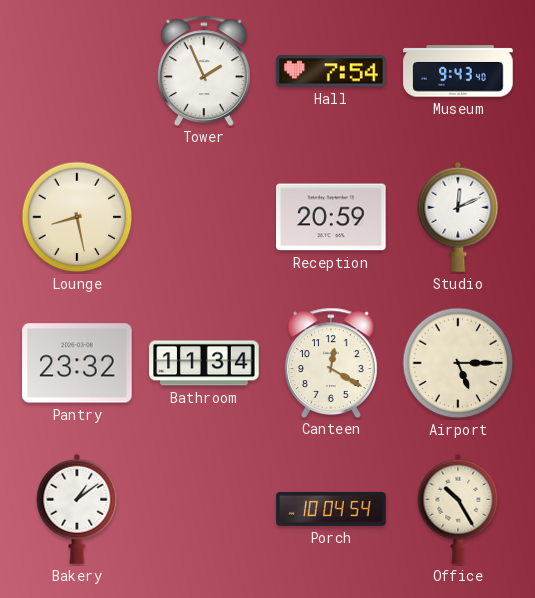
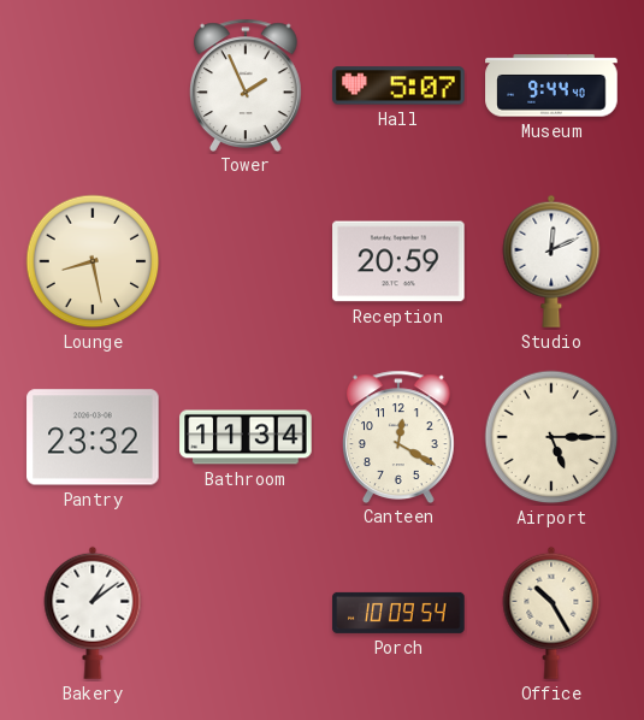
Hall: 7:54 -> 5:07
Museum: 9:43 -> 9:44
Porch: 10:04 -> 10:09
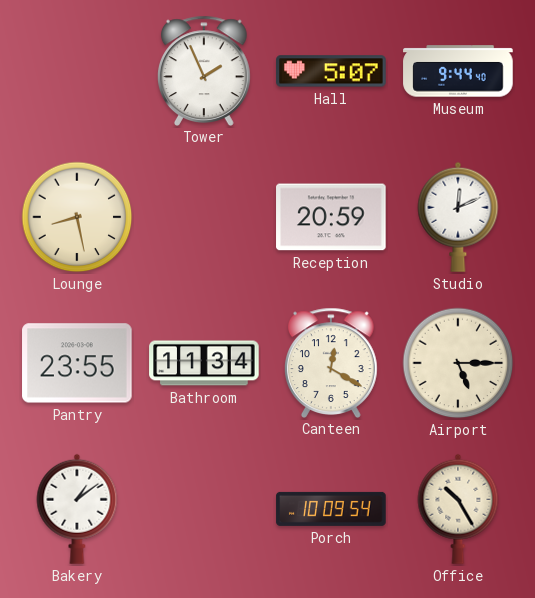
Pantry: 23:32 -> 23:55
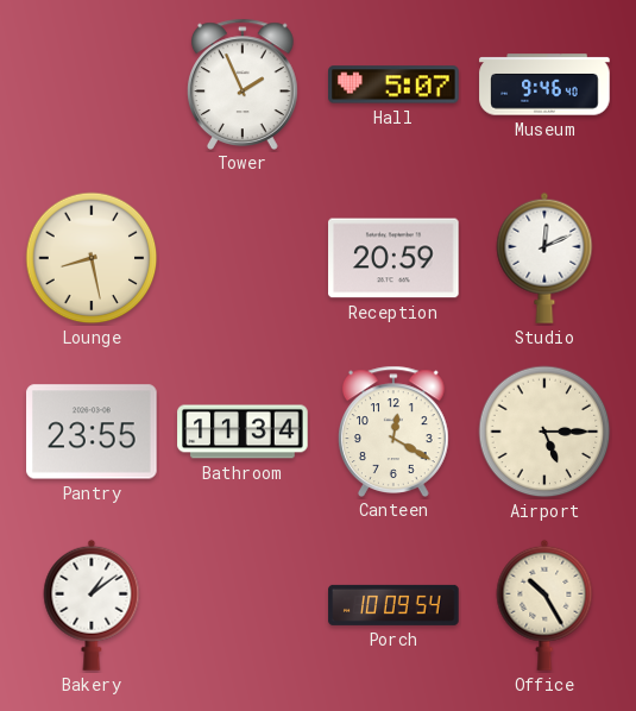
Museum: 9:44 -> 9:46
